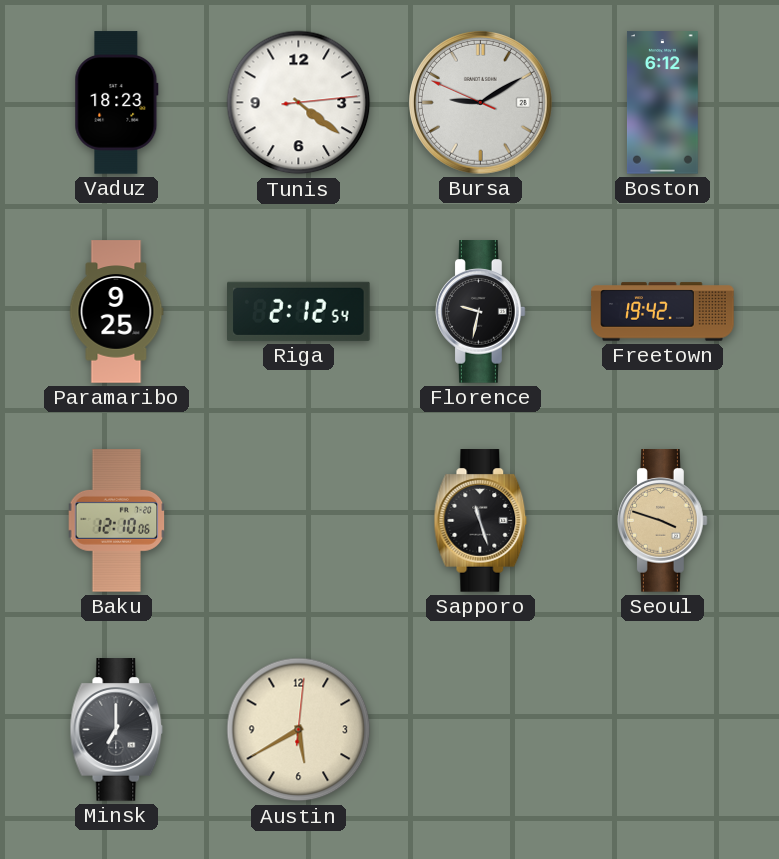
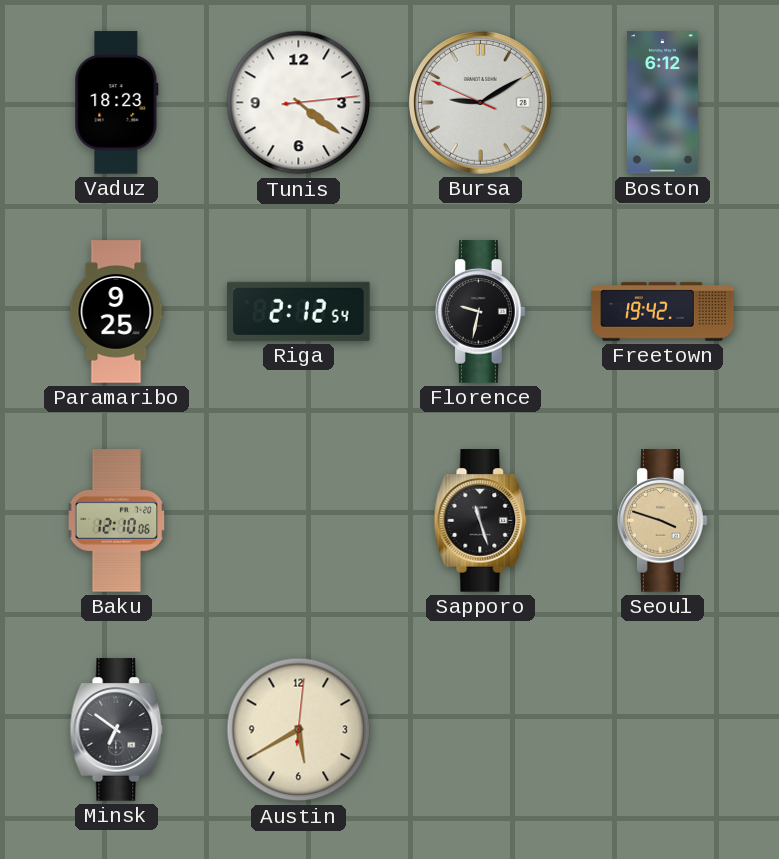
Minsk: 7:00 -> 6:51
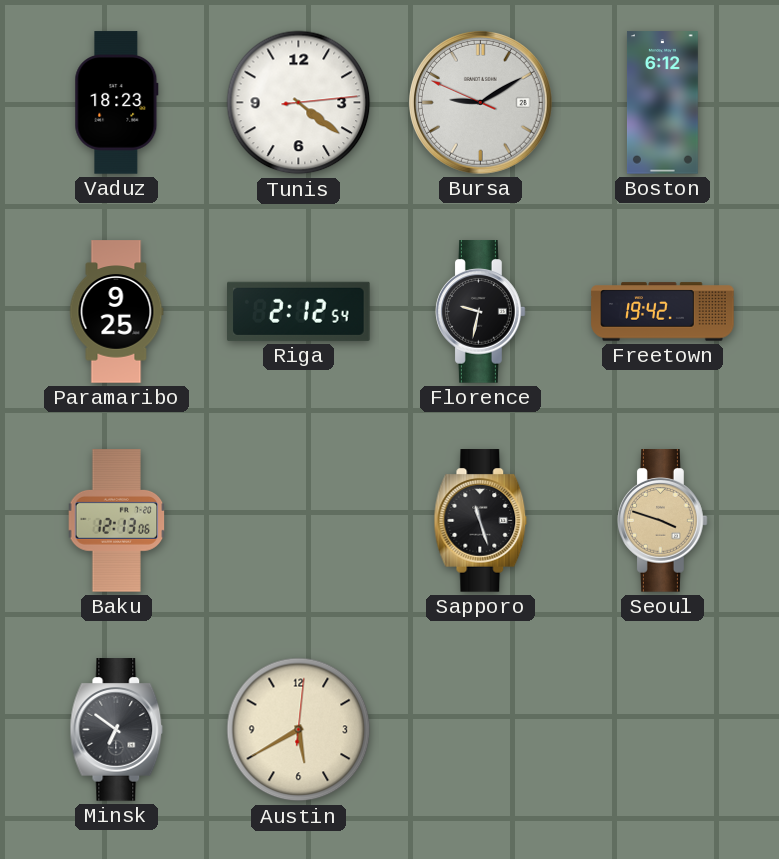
Baku: 12:10 -> 12:13
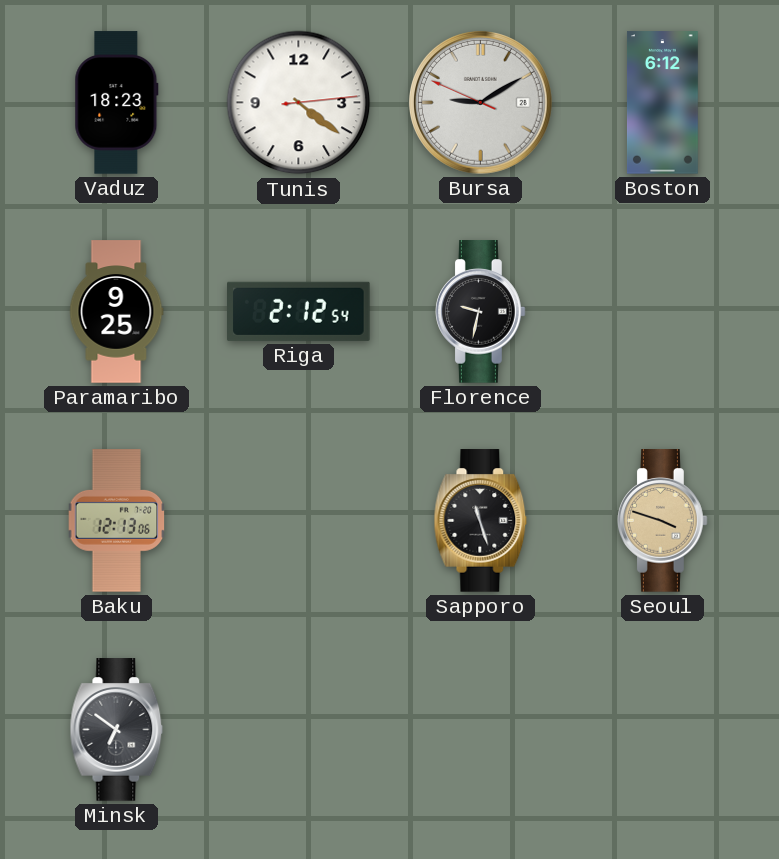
Freetown: 19:42 -> none
Austin: 5:40 -> none
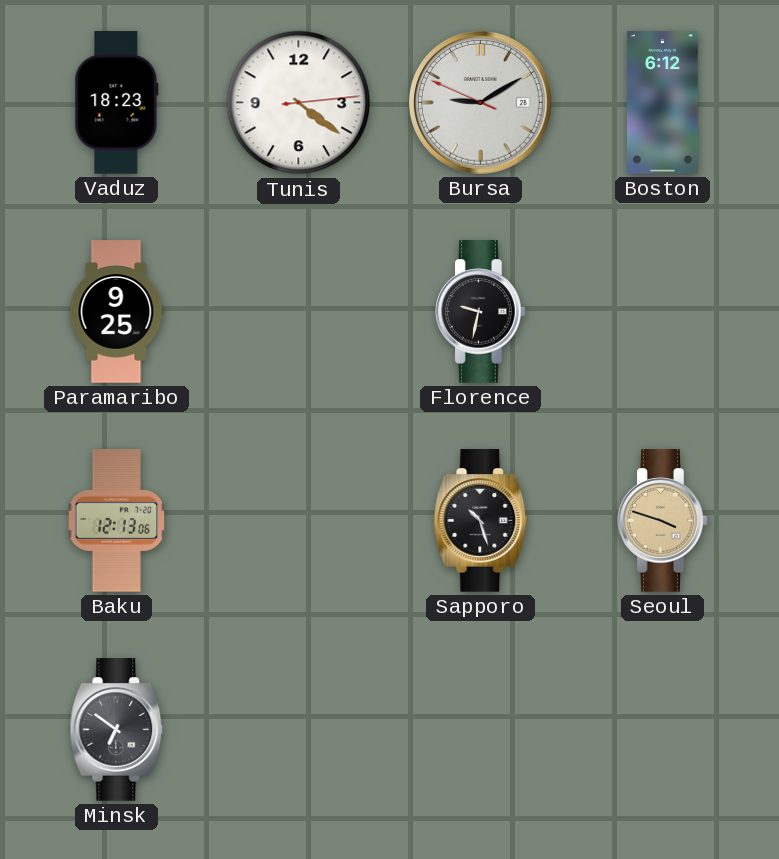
Riga: 2:12 -> none
Sapporo: 11:27 -> 10:27
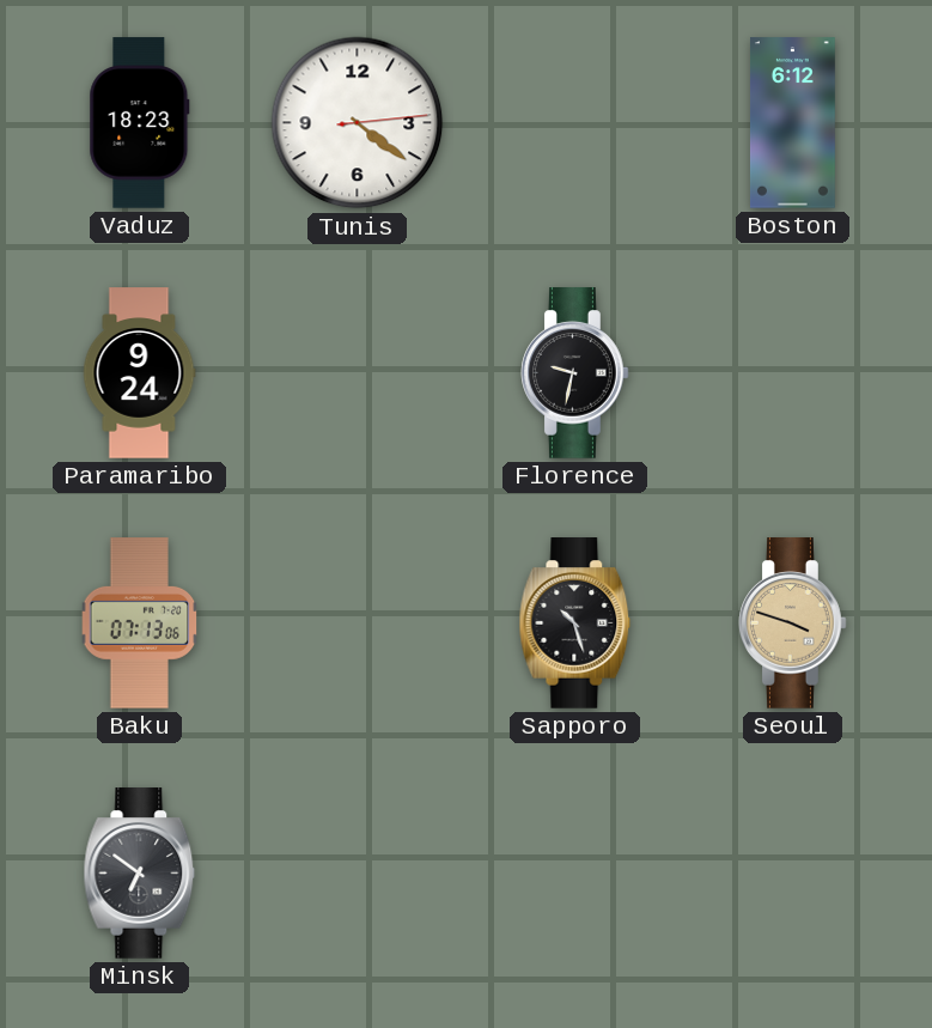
Bursa: 9:09 -> none
Paramaribo: 9:25 -> 9:24
Baku: 12:13 -> 07:13
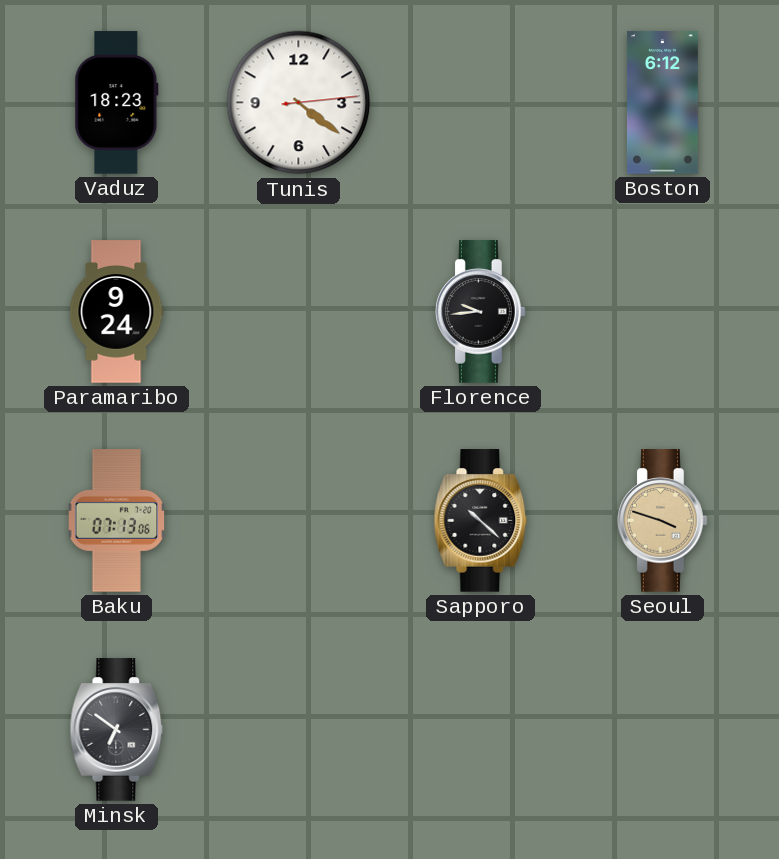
Florence: 9:32 -> 9:44
Sapporo: 10:27 -> 10:22
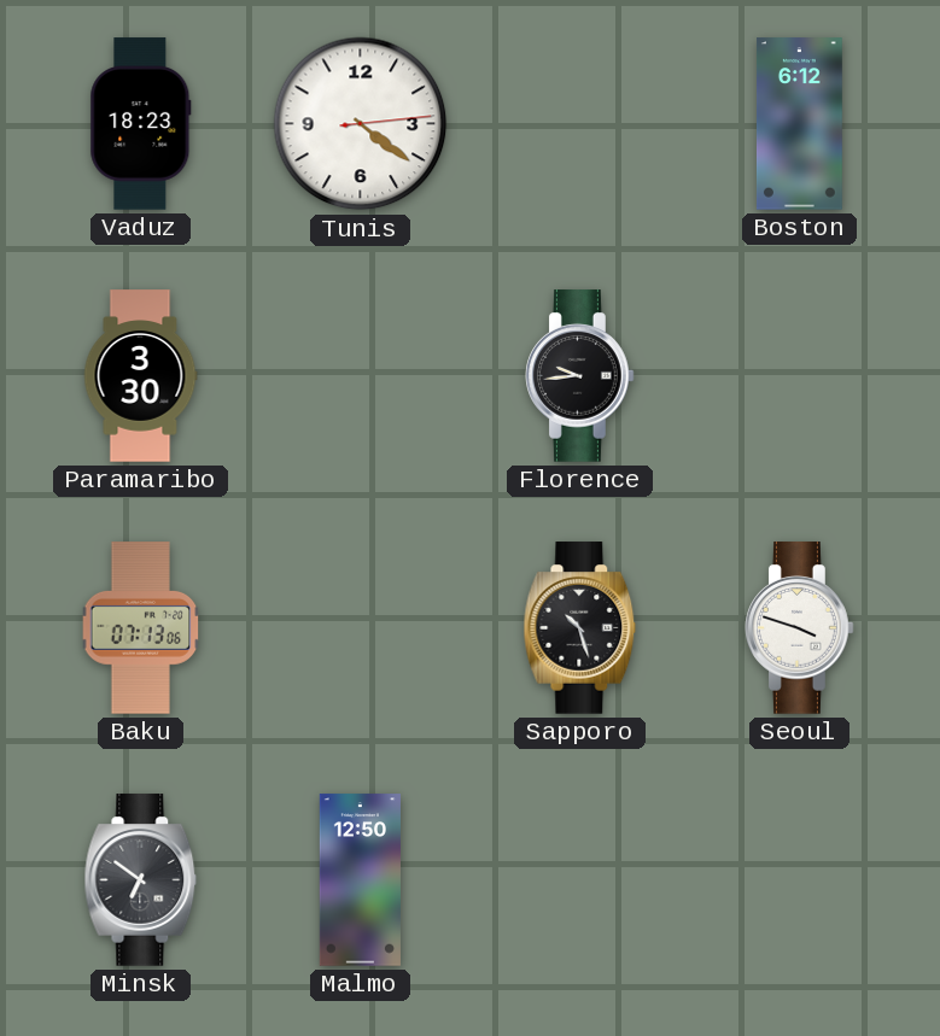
Paramaribo: 9:24 -> 3:30
Sapporo: 10:22 -> 10:27
Seoul dial: champagne -> white
Malmo: none -> 12:50
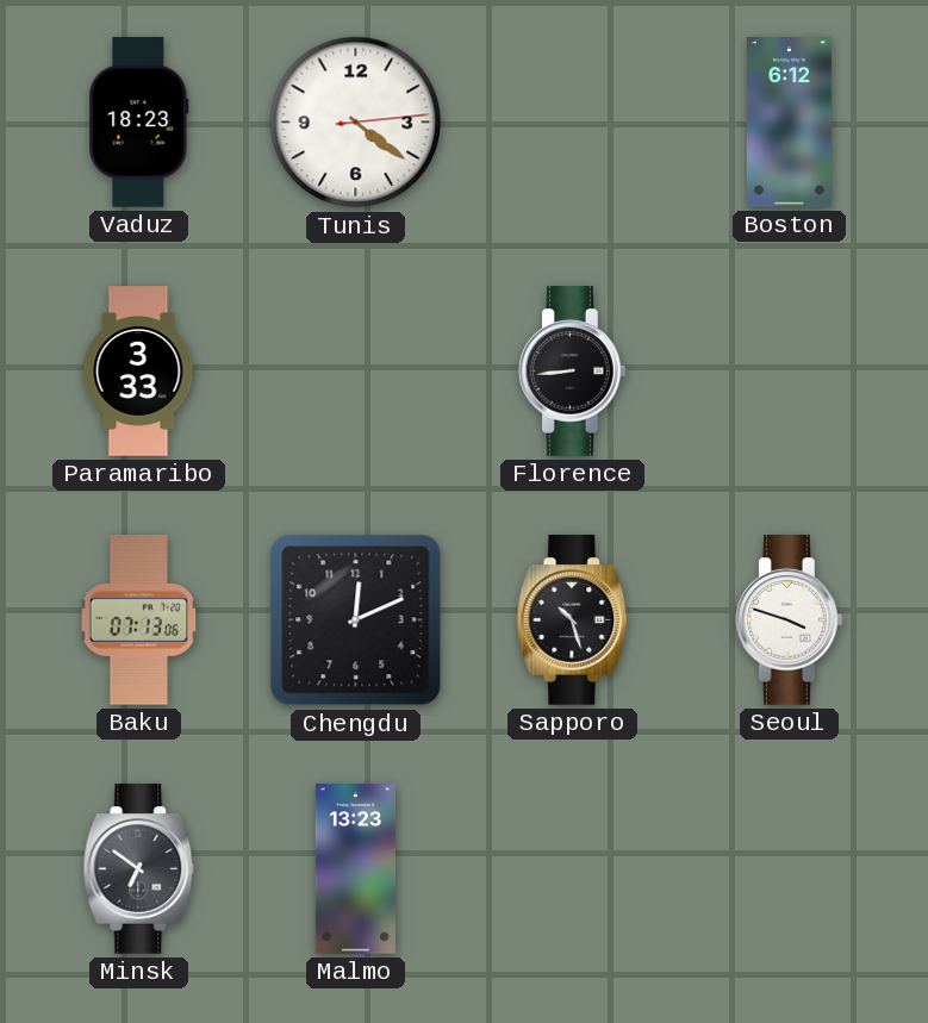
Paramaribo: 3:30 -> 3:33
Florence: 9:44 -> 8:44
Chengdu: none -> 12:11
Malmo: 12:50 -> 13:23
